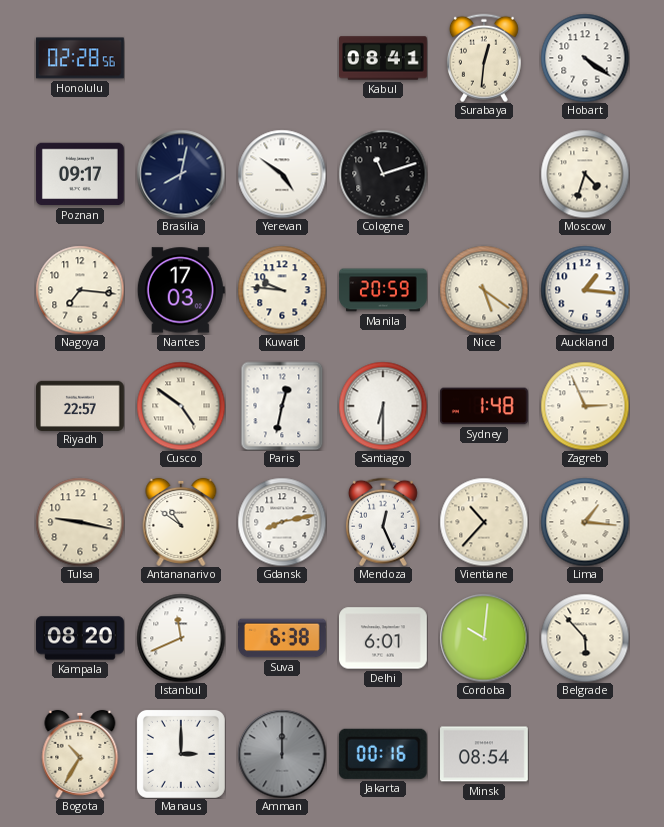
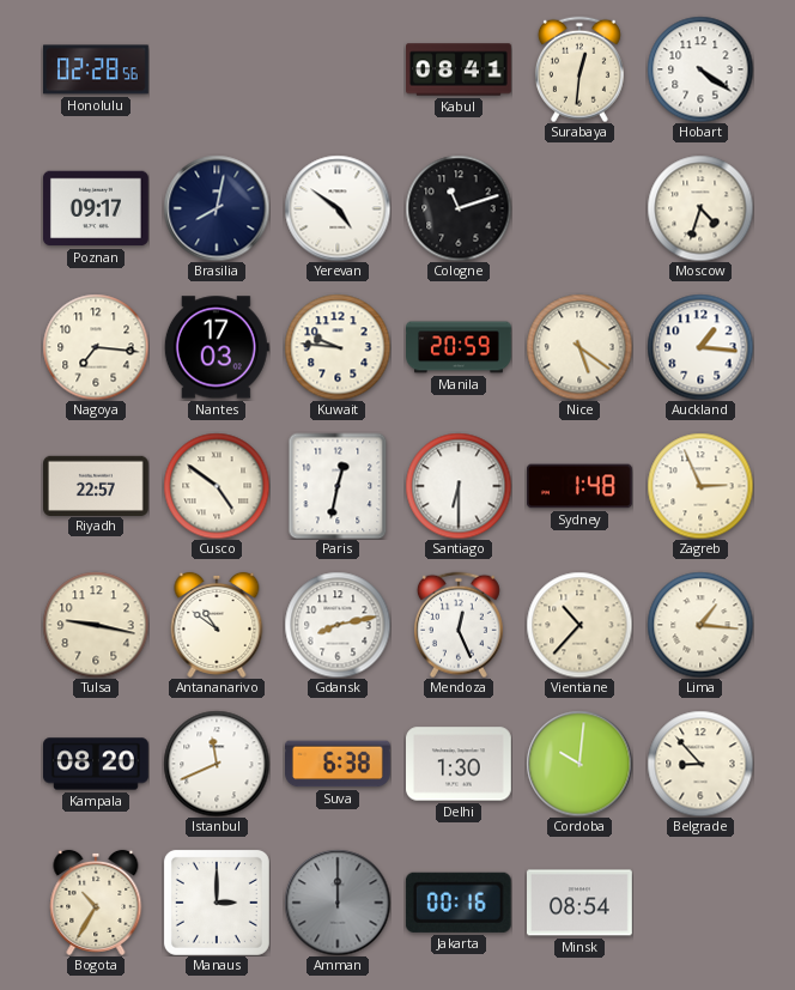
Delhi: 6:01 -> 1:30
Belgrade: 5:53 -> 8:53
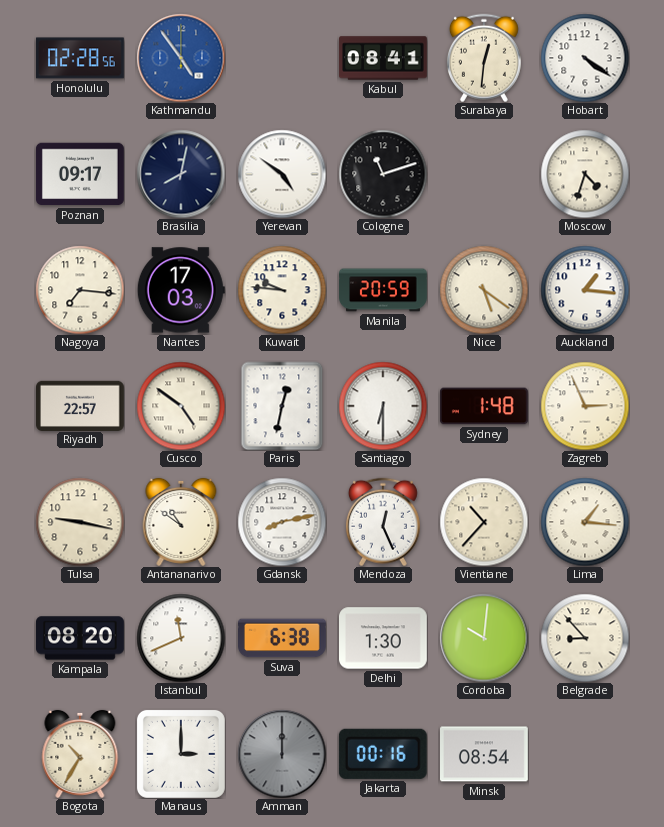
Kathmandu: none -> 4:54
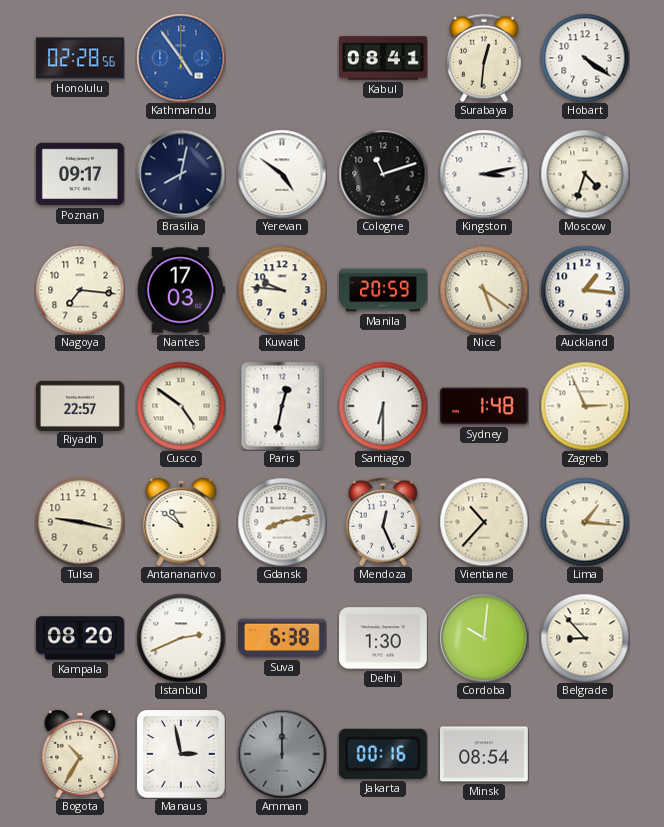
Kingston: none -> 3:13
Istanbul: 11:41 -> 2:41
Manaus: 3:00 -> 2:58
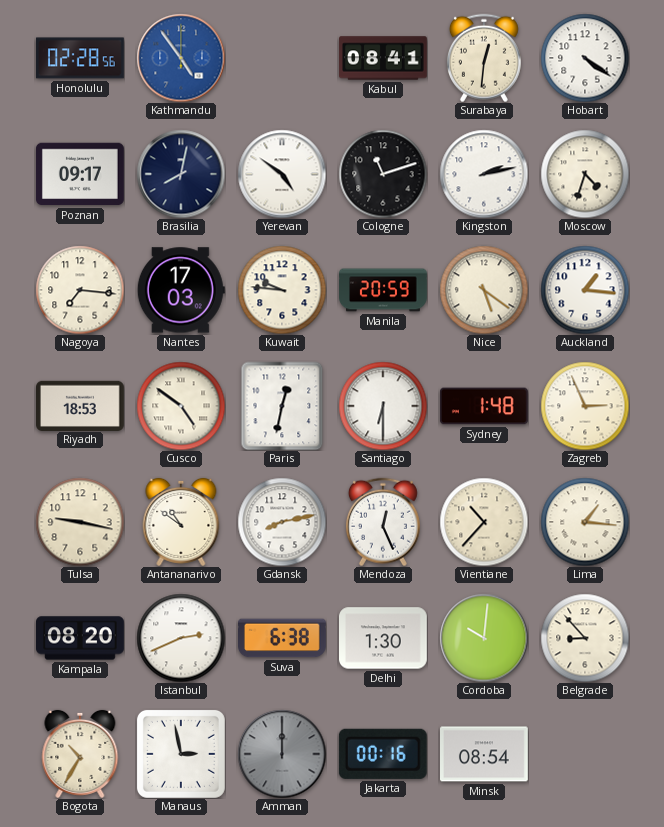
Kingston: 3:13 -> 2:13
Riyadh: 22:57 -> 18:53
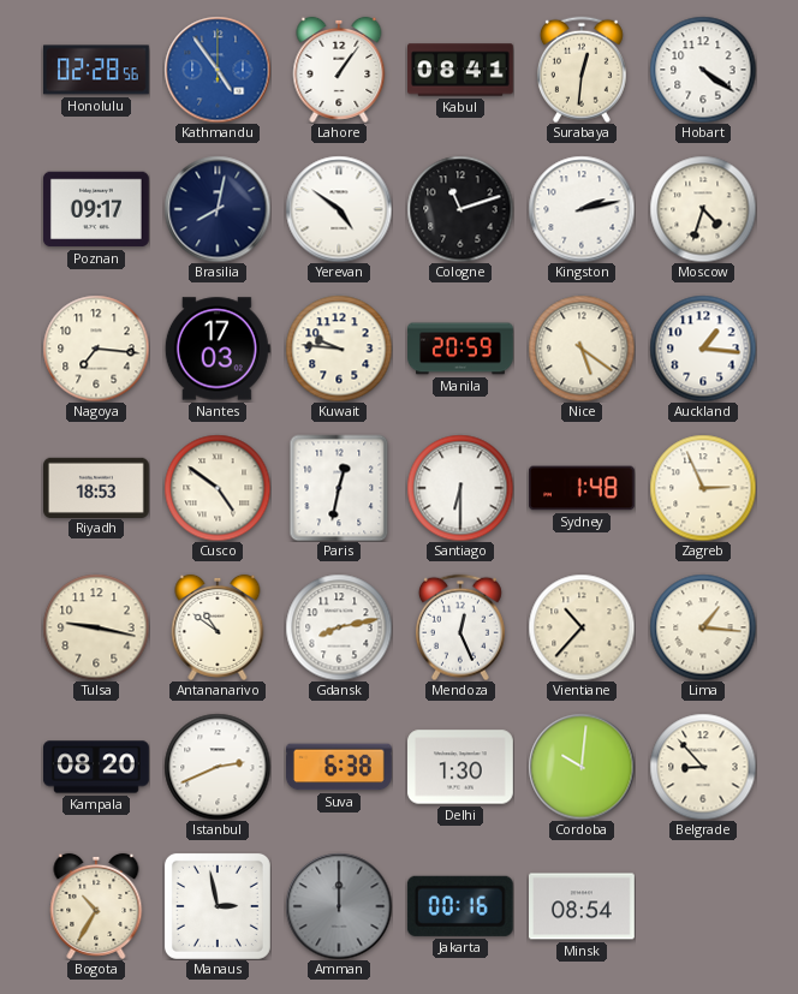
Lahore: none -> 1:06
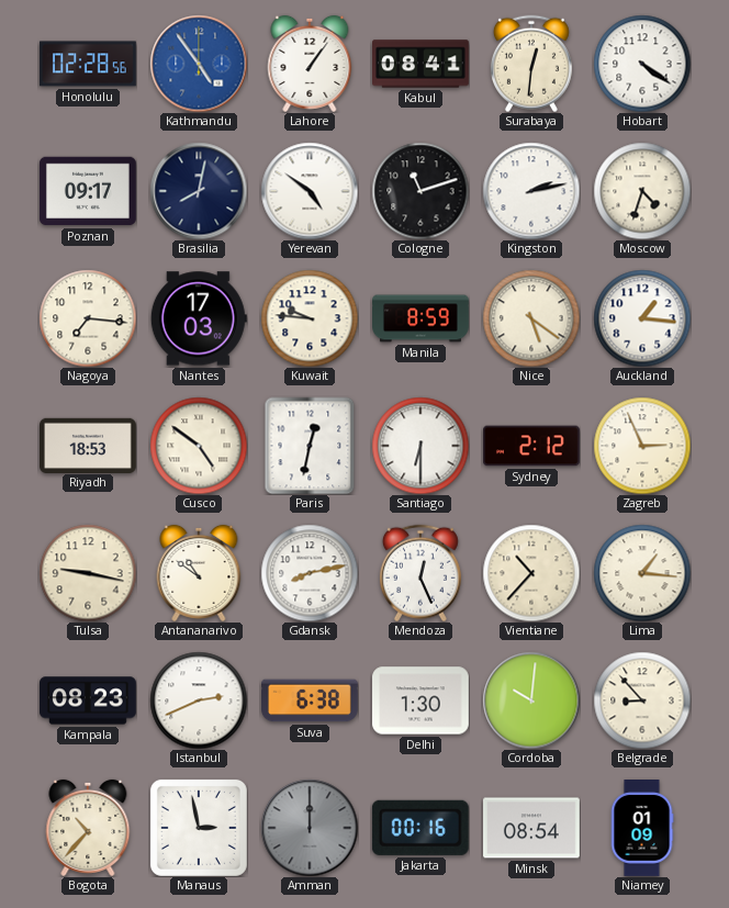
Manila: 20:59 -> 8:59
Sydney: 1:48 -> 2:12
Kampala: 08:20 -> 08:23
Bogota: 10:35 -> 10:37
Niamey: none -> 01:09
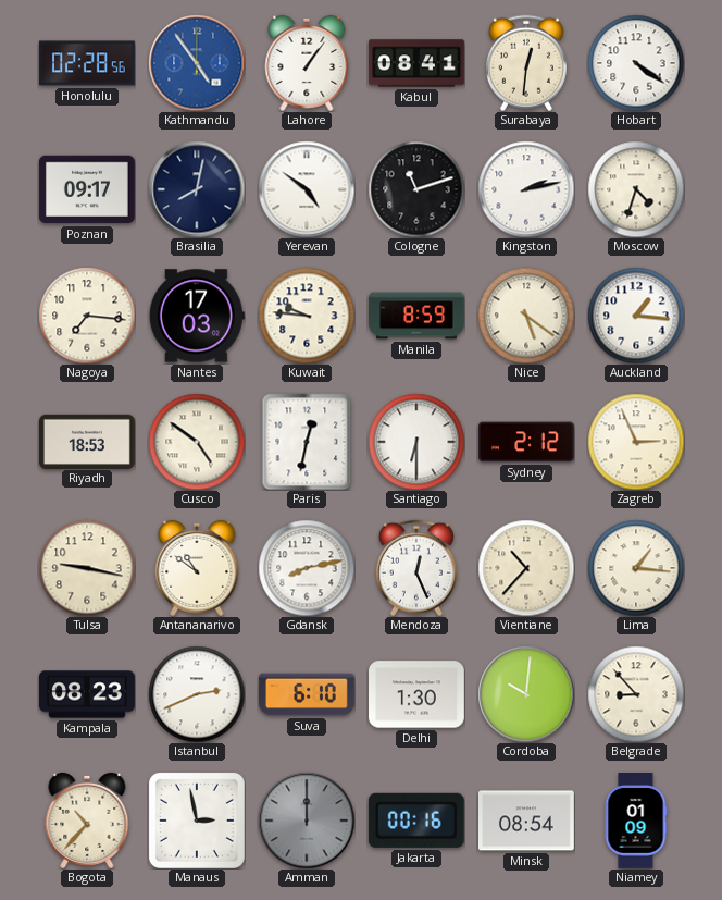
Suva: 6:38 -> 6:10
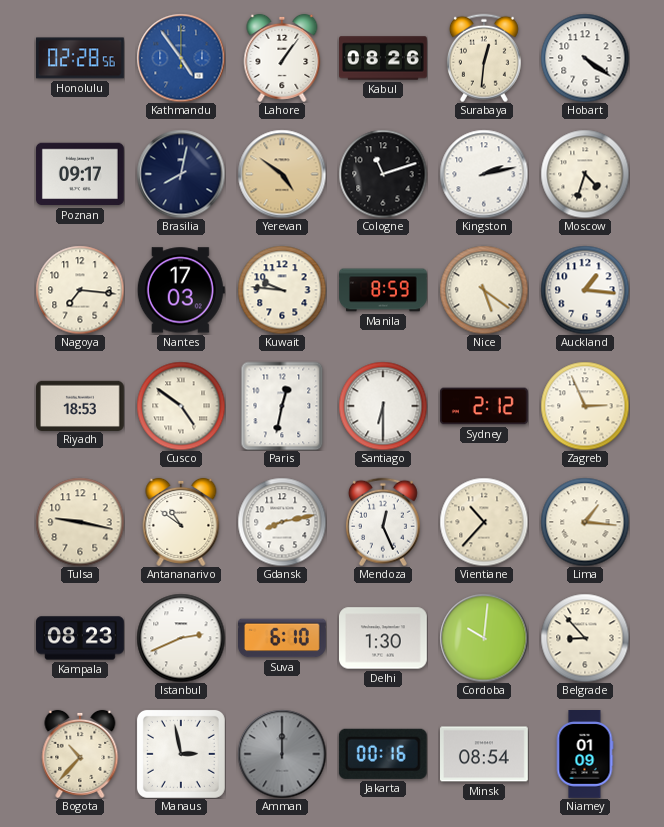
Kabul: 08:41 -> 08:26
Yerevan dial: white -> champagne
